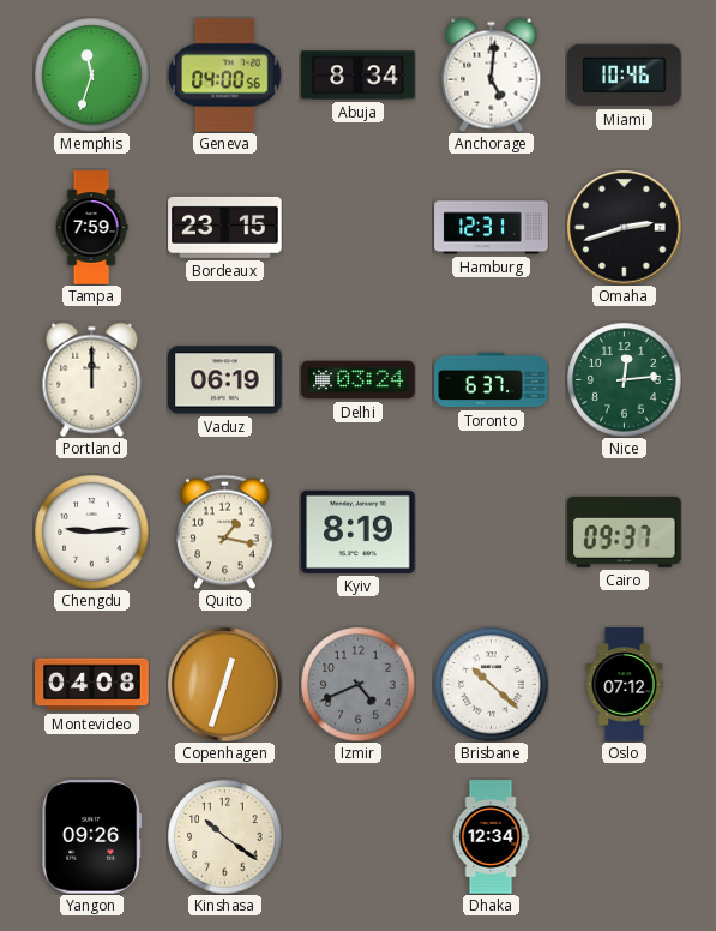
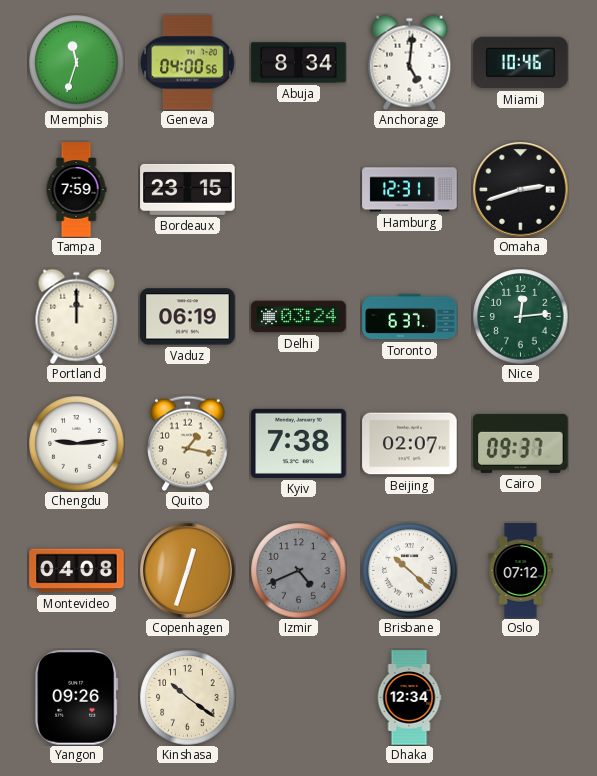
Kyiv: 8:19 -> 7:38
Beijing: none -> 02:07
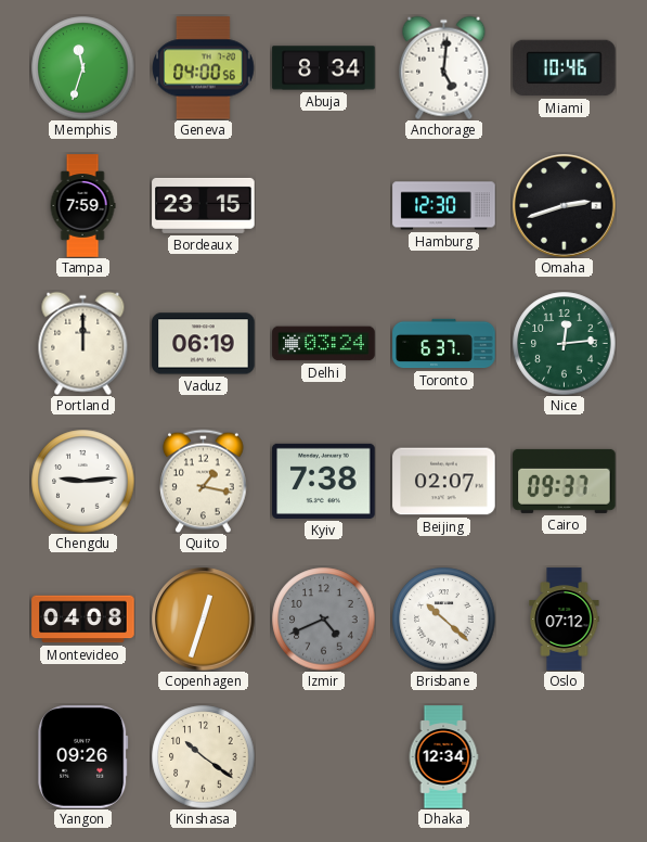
Hamburg: 12:31 -> 12:30
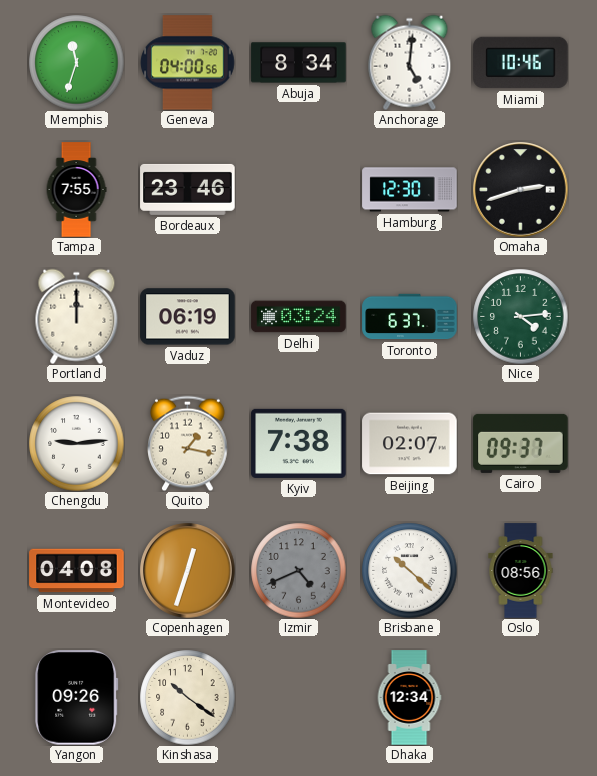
Tampa: 7:59 -> 7:55
Bordeaux: 23:15 -> 23:46
Nice: 12:14 -> 4:14
Oslo: 07:12 -> 08:56
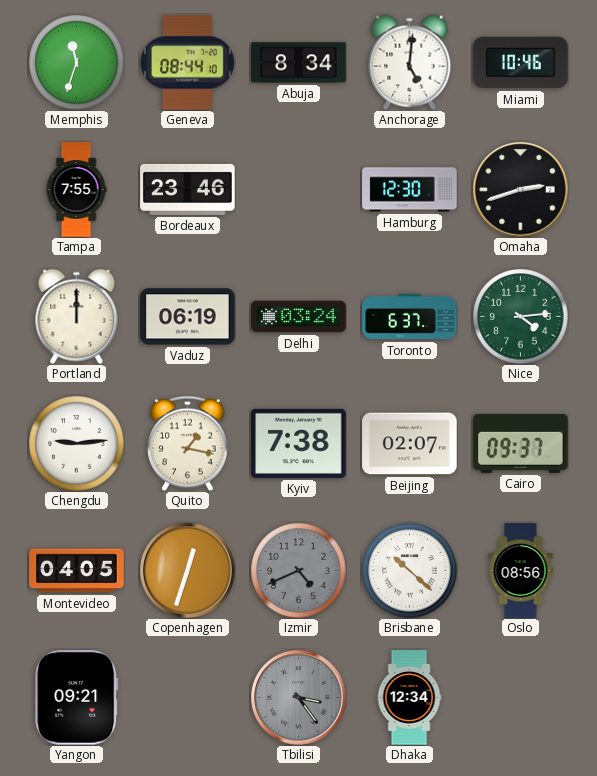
Geneva: 04:00 -> 08:44
Montevideo: 04:08 -> 04:05
Yangon: 09:26 -> 09:21
Kinshasa: 10:21 -> none
Tbilisi: none -> 3:24
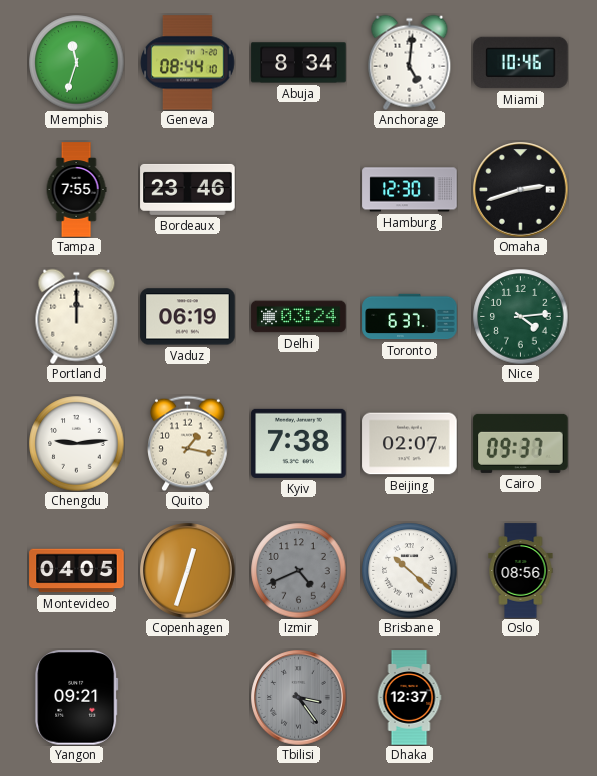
Dhaka: 12:34 -> 12:37
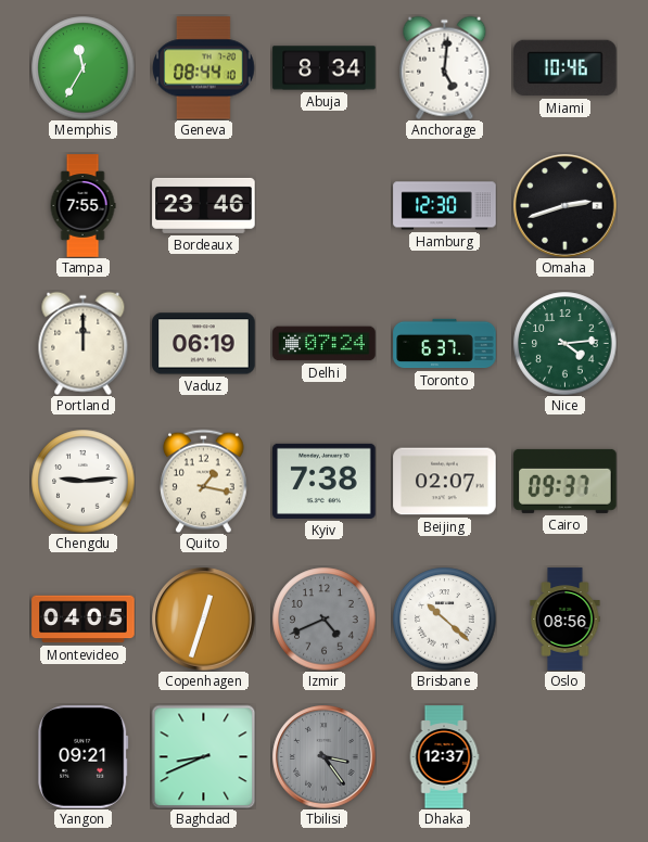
Memphis: 11:33 -> 11:35
Delhi: 03:24 -> 07:24
Baghdad: none -> 8:41
